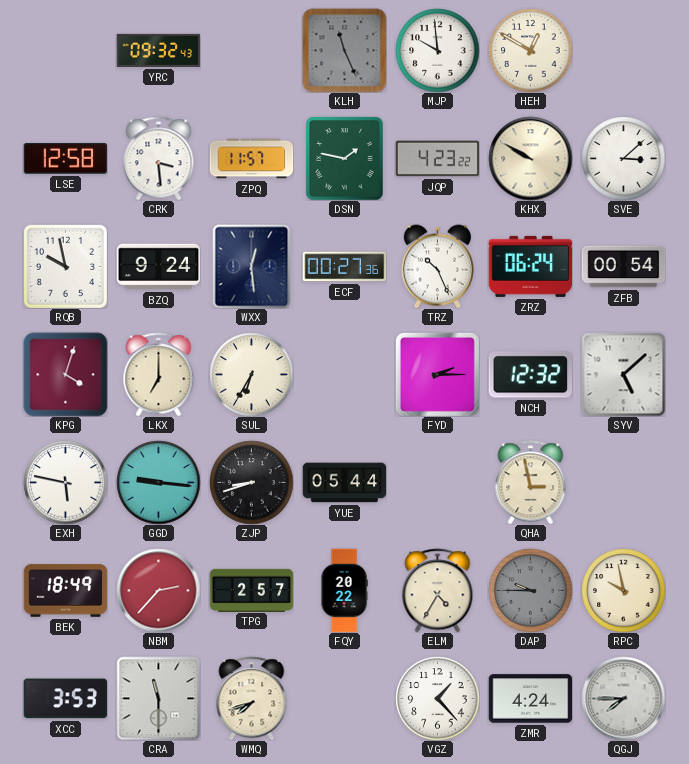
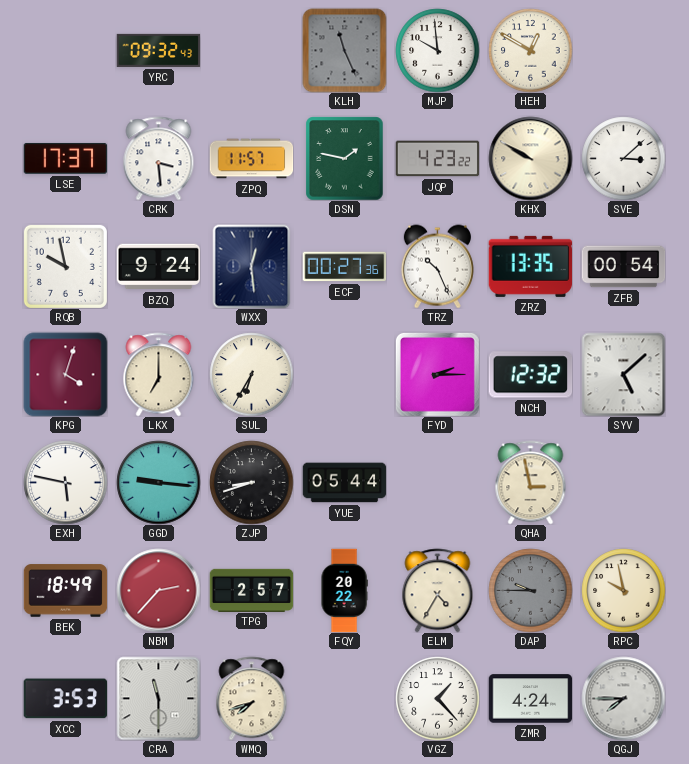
LSE: 12:58 -> 17:37
ZRZ: 06:24 -> 13:35
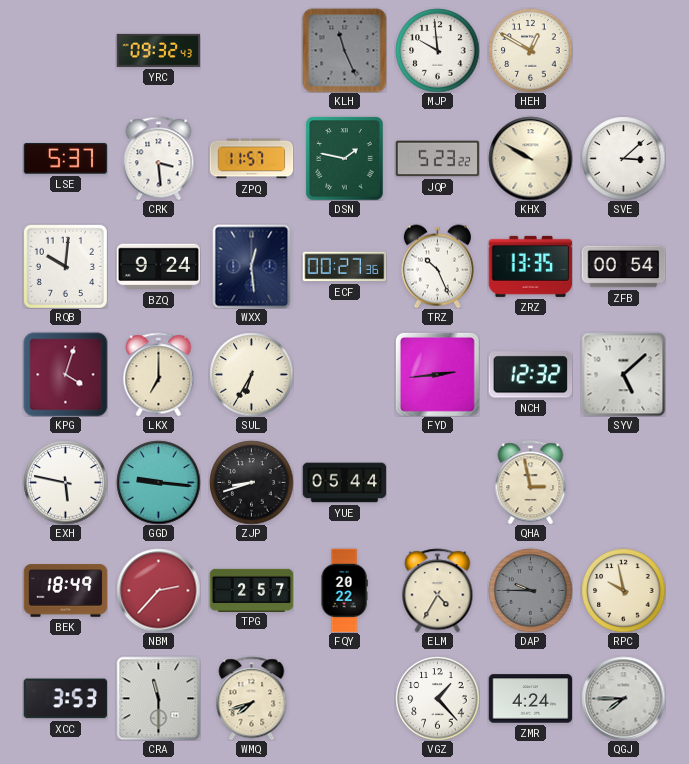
LSE: 17:37 -> 5:37
JQP: 4:23 -> 5:23
RQB: 9:58 -> 10:01
FYD: 2:15 -> 2:44
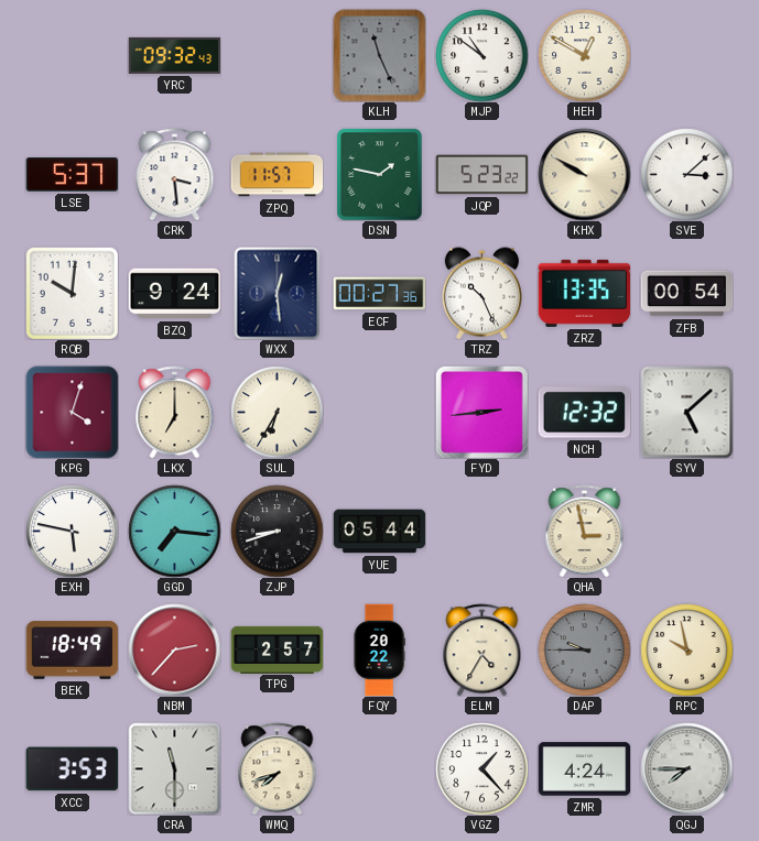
MJP: 9:59 -> 10:51
GGD: 9:16 -> 7:16
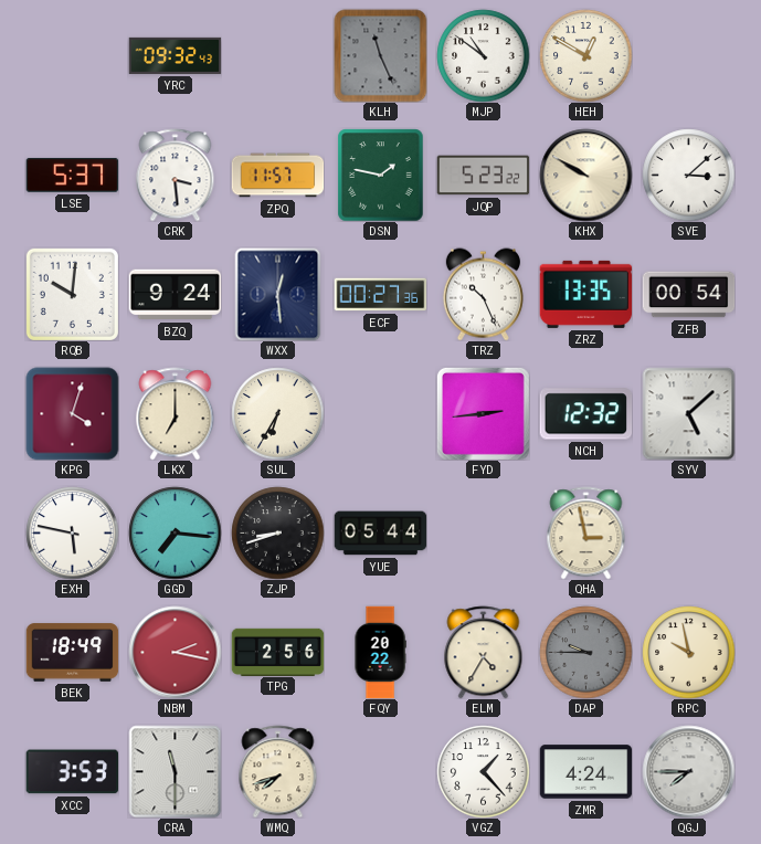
NBM: 2:37 -> 2:17
TPG: 2:57 -> 2:56
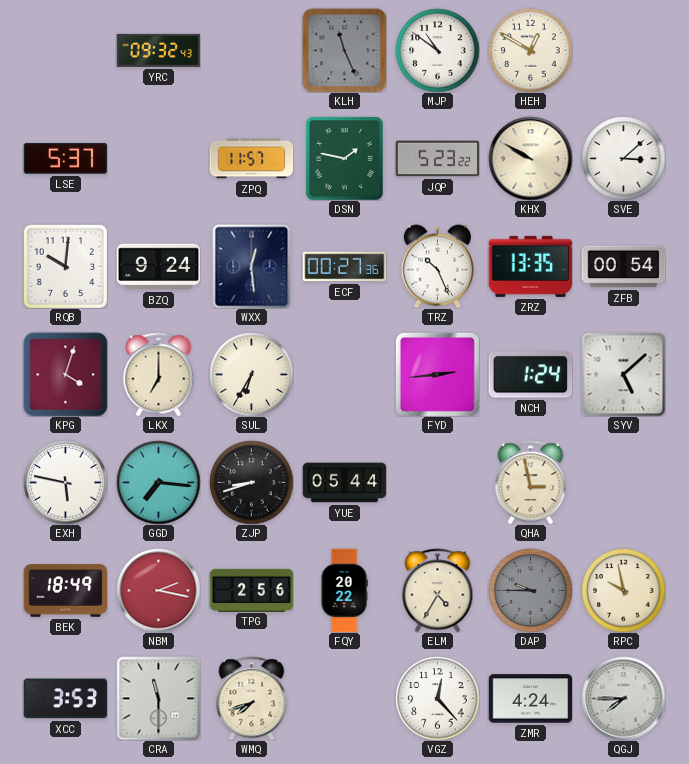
CRK: 3:29 -> none
NCH: 12:32 -> 1:24
VGZ: 1:23 -> 12:23
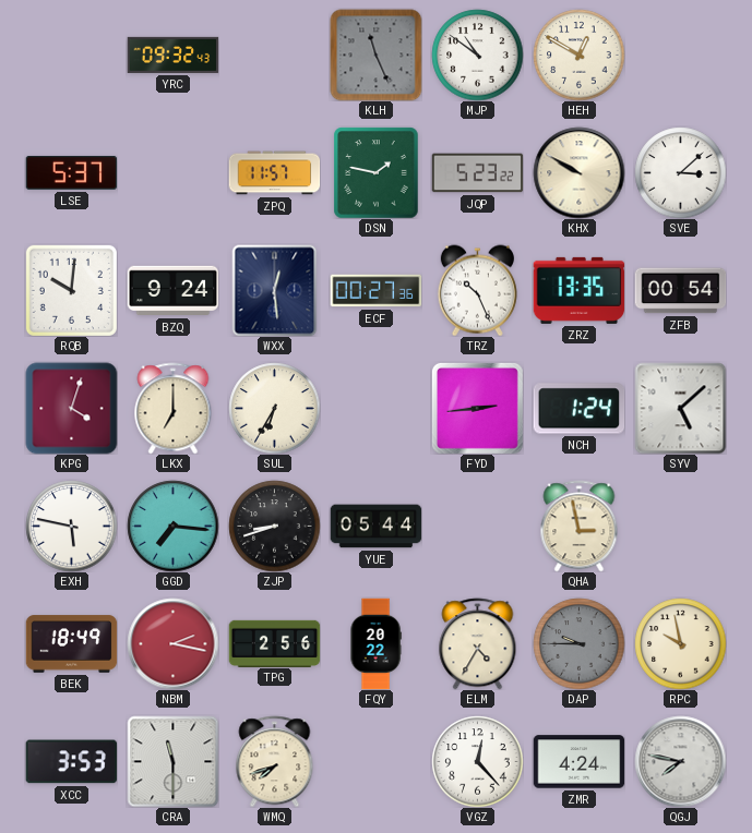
QGJ: 7:45 -> 7:47
